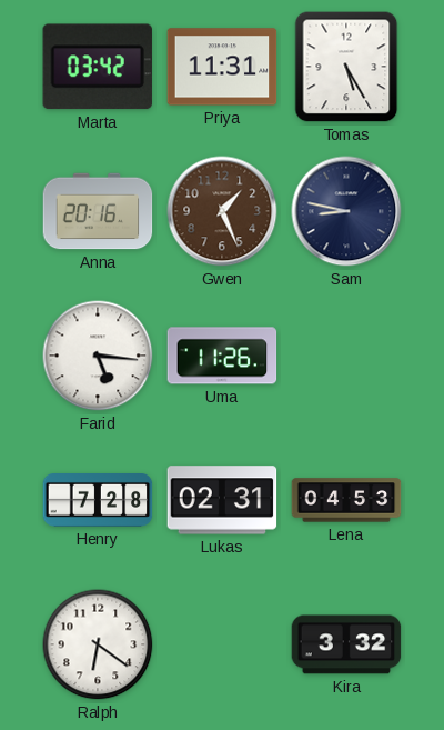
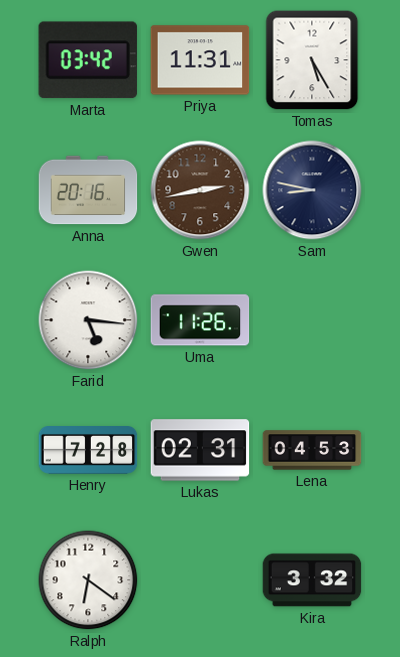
Gwen: 1:26 -> 2:43
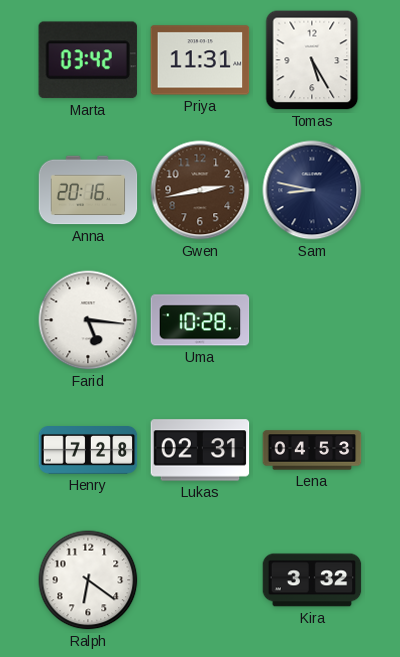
Uma: 11:26 -> 10:28
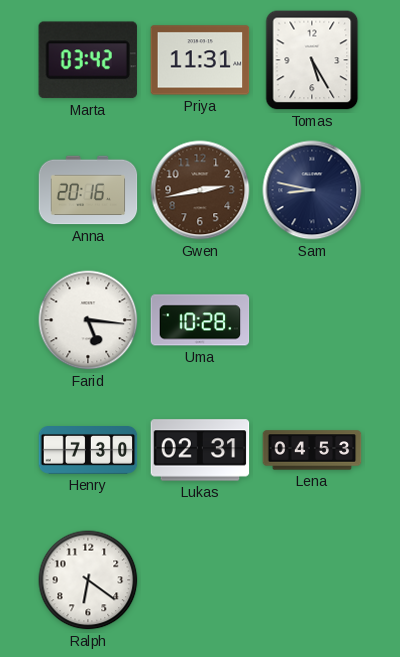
Henry: 7:28 -> 7:30
Kira: 3:32 -> none
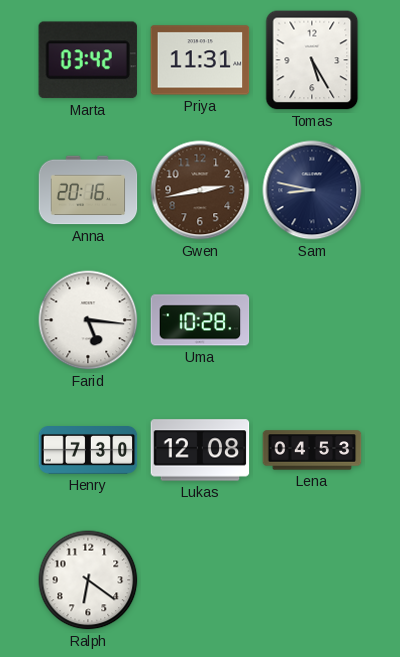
Lukas: 02:31 -> 12:08
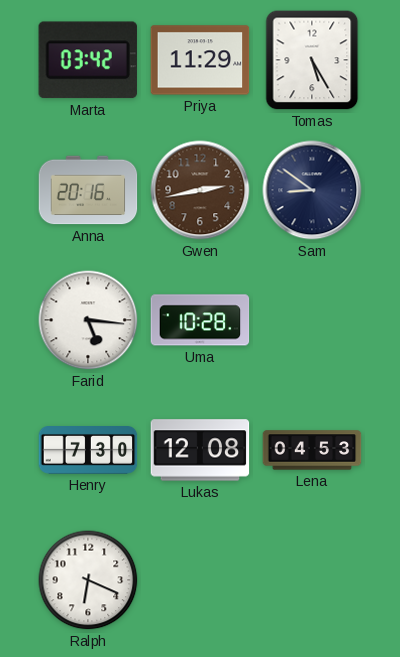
Priya: 11:31 -> 11:29
Sam: 8:47 -> 8:51
Ralph: 6:21 -> 6:19
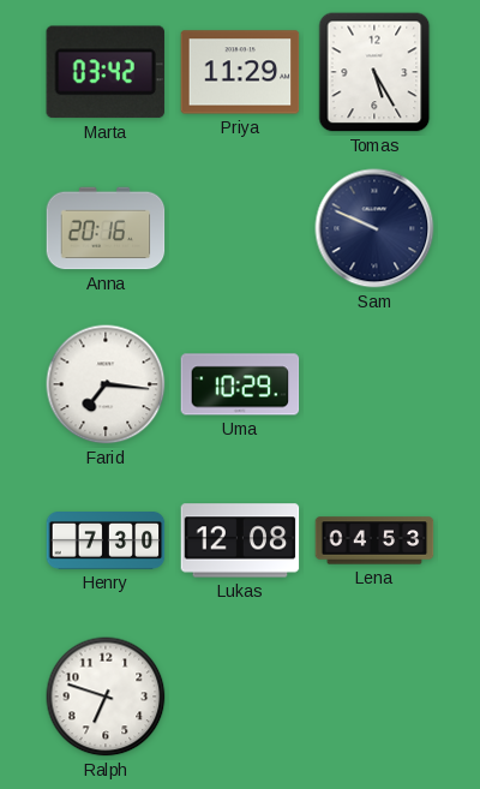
Gwen: 2:43 -> none
Sam: 8:51 -> 9:49
Farid: 5:16 -> 7:16
Uma: 10:28 -> 10:29
Ralph: 6:19 -> 6:48
